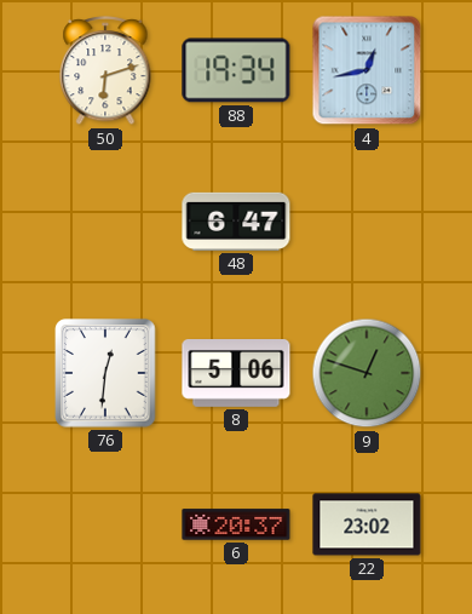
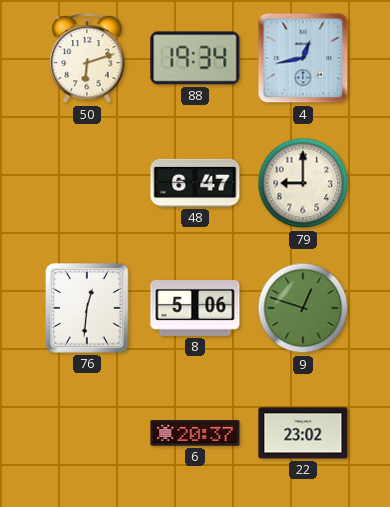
79: none -> 9:00
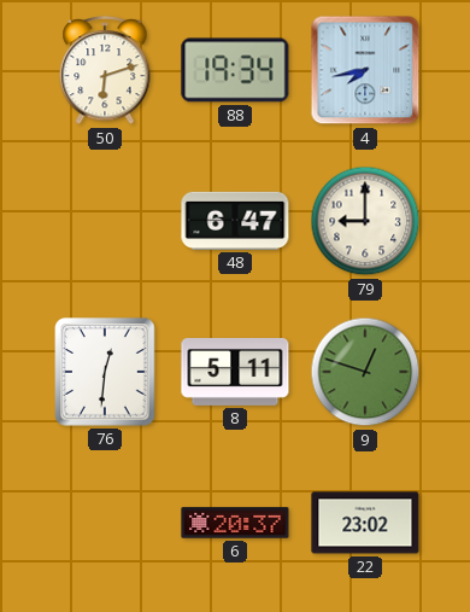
4: 12:43 -> 7:43
8: 5:06 -> 5:11
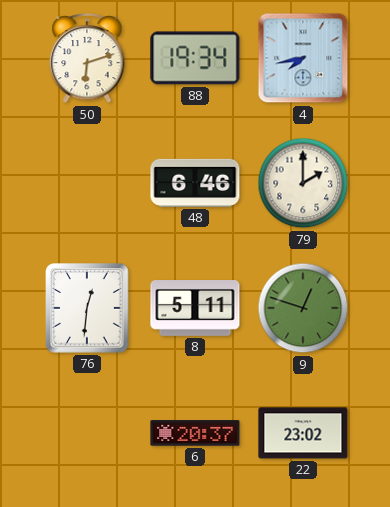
48: 6:47 -> 6:46
79: 9:00 -> 2:00
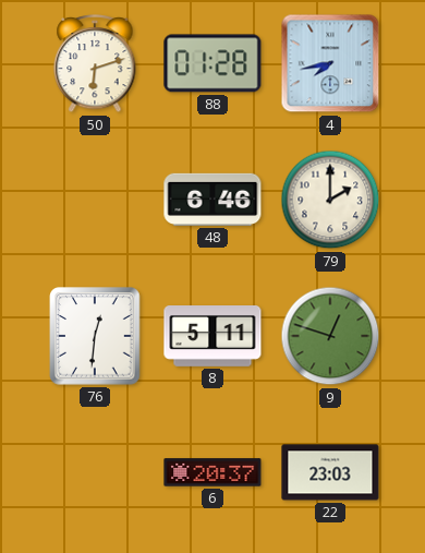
88: 19:34 -> 01:28
22: 23:02 -> 23:03
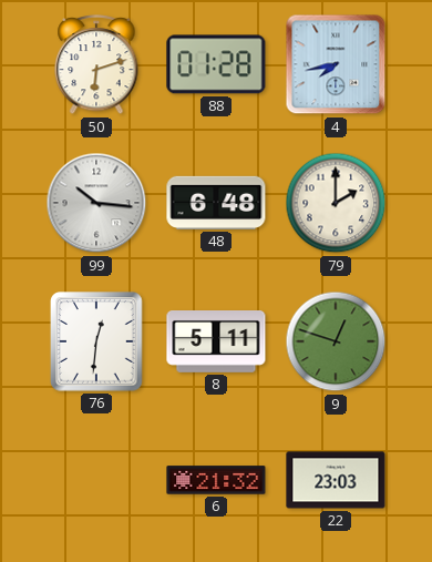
99: none -> 10:16
48: 6:46 -> 6:48
6: 20:37 -> 21:32
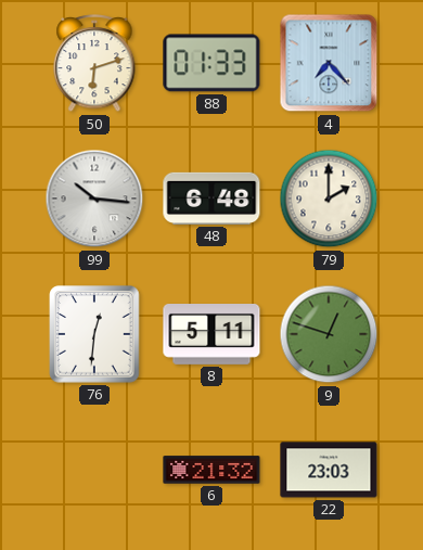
88: 01:28 -> 01:33
4: 7:43 -> 7:23
